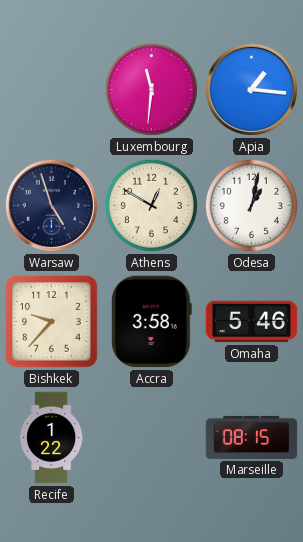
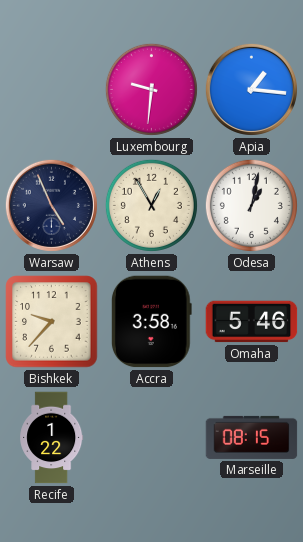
Luxembourg: 11:31 -> 9:31
Warsaw: 4:57 -> 4:56
Athens: 12:50 -> 12:55
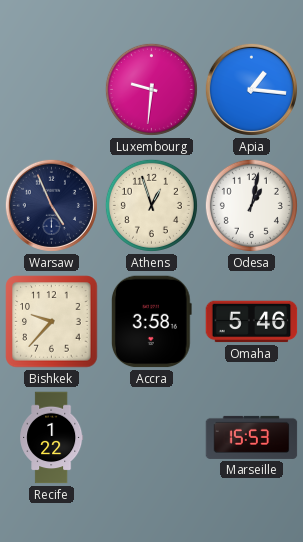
Athens: 12:55 -> 12:57
Marseille: 08:15 -> 15:53
